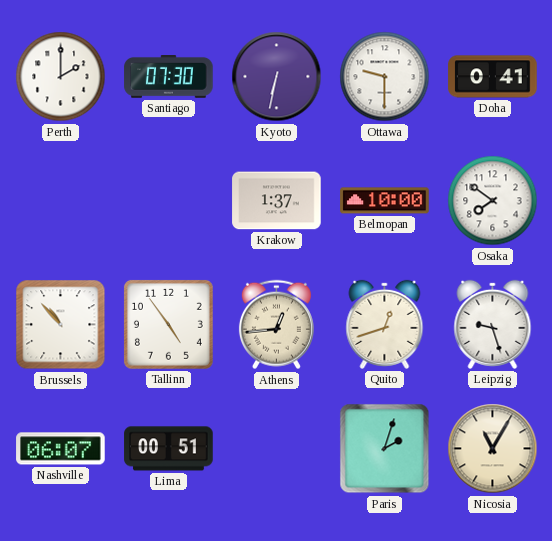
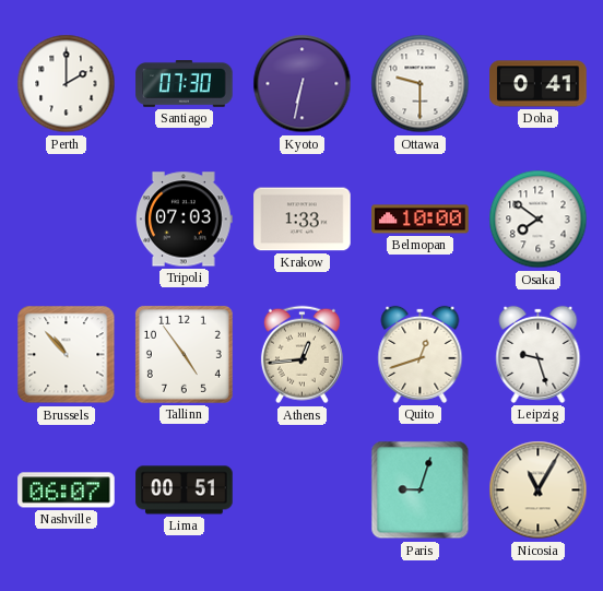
Tripoli: none -> 07:03
Krakow: 1:37 -> 1:33
Paris: 2:03 -> 9:03
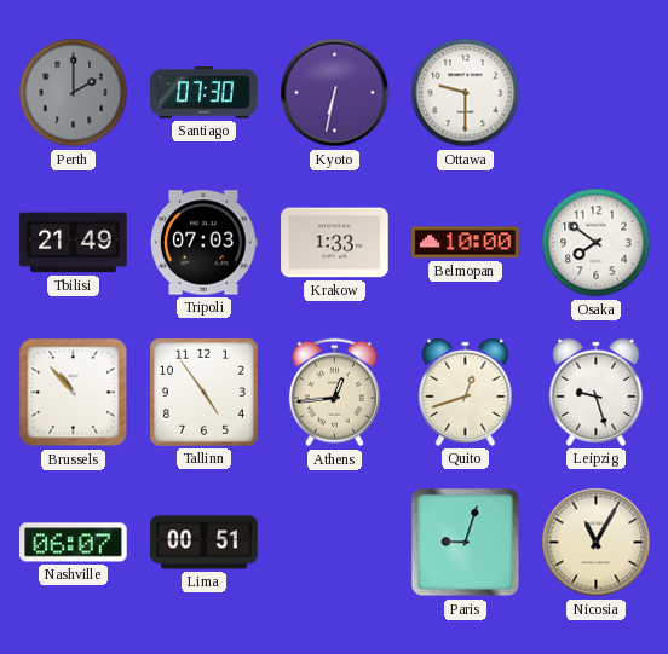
Perth dial: white -> grey
Doha: 0:41 -> none
Tbilisi: none -> 21:49
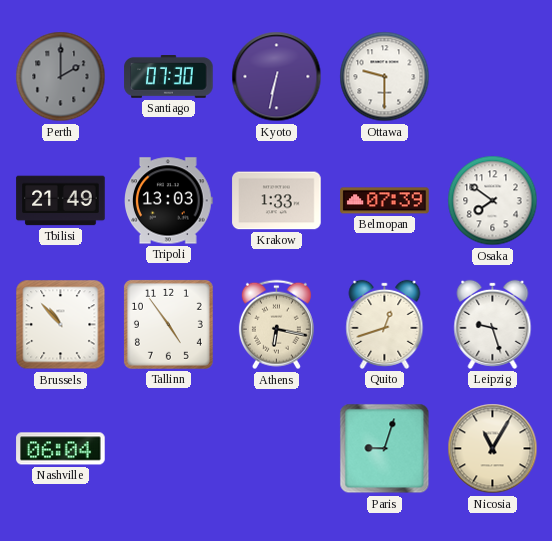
Tripoli: 07:03 -> 13:03
Belmopan: 10:00 -> 07:39
Athens: 12:44 -> 6:17
Nashville: 06:07 -> 06:04
Lima: 00:51 -> none
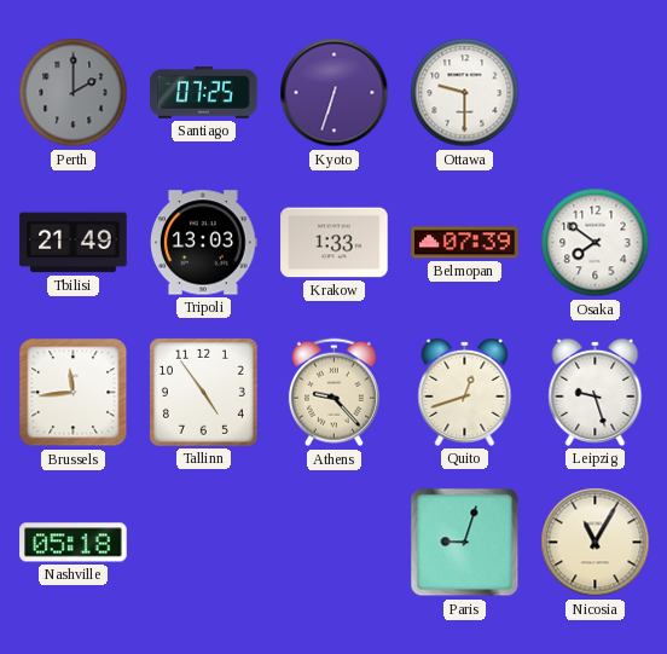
Santiago: 07:30 -> 07:25
Kyoto: 6:32 -> 6:33
Brussels: 10:53 -> 11:44
Athens: 6:17 -> 9:23
Nashville: 06:04 -> 05:18
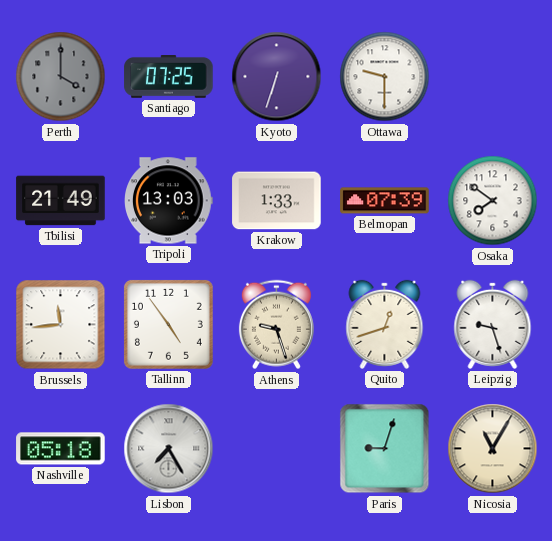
Perth: 2:00 -> 4:00
Athens: 9:23 -> 9:27
Lisbon: none -> 7:25
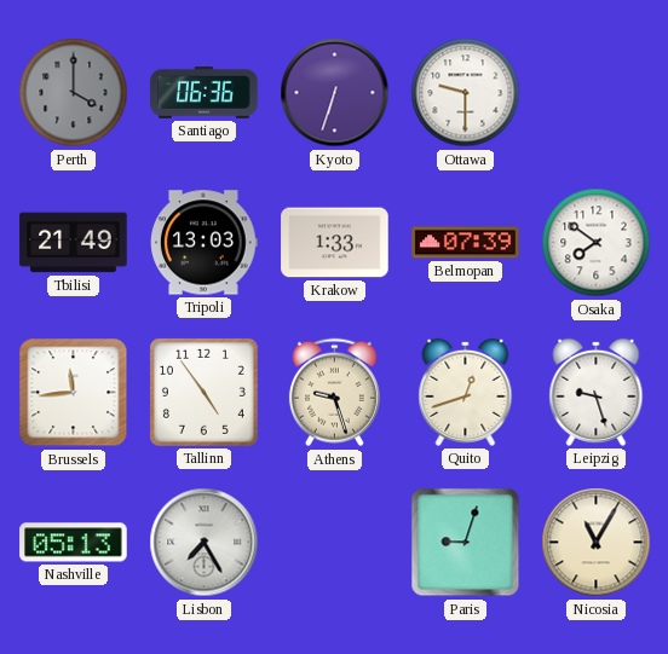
Santiago: 07:25 -> 06:36
Nashville: 05:18 -> 05:13
